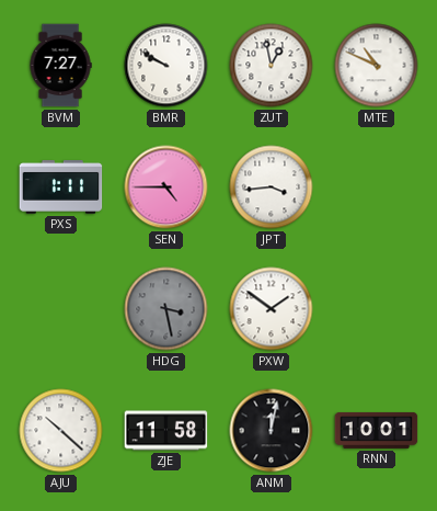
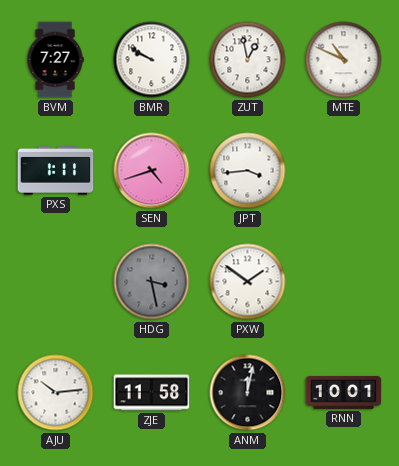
SEN: 4:45 -> 4:42
AJU: 10:22 -> 10:14
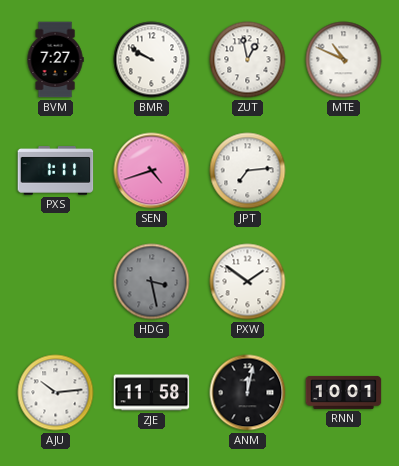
JPT: 3:44 -> 7:14
